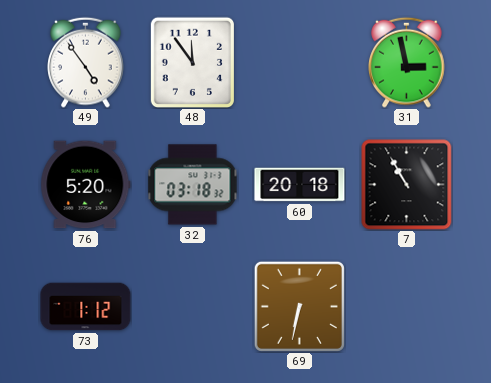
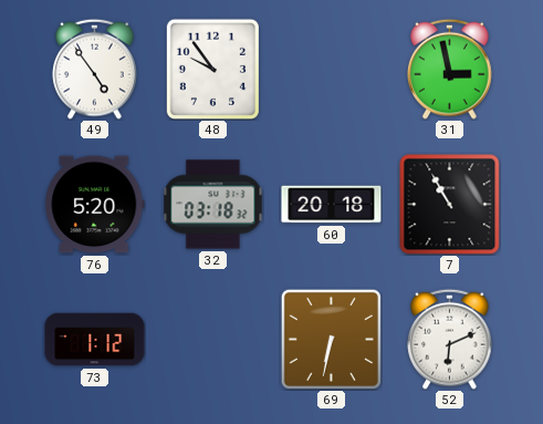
48: 11:54 -> 9:54
52: none -> 6:11
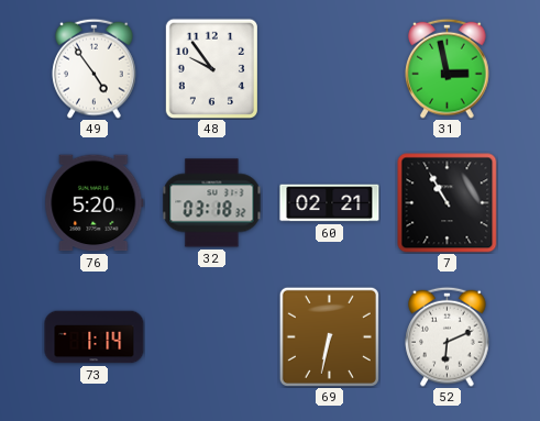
60: 20:18 -> 02:21
73: 1:12 -> 1:14
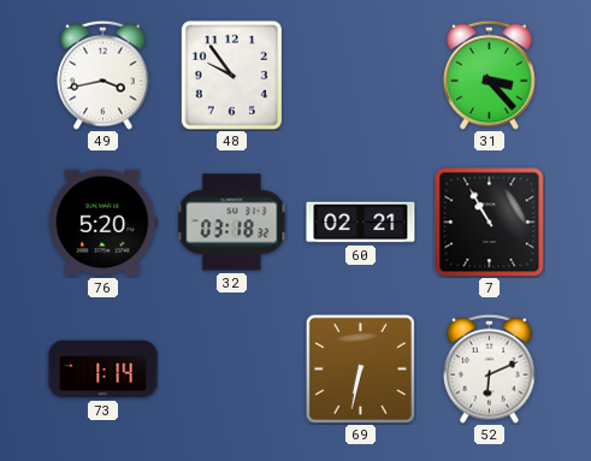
49: 4:54 -> 3:43
31: 2:58 -> 3:23
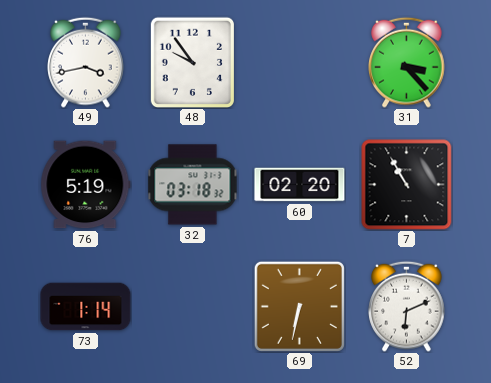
76: 5:20 -> 5:19
60: 02:21 -> 02:20
